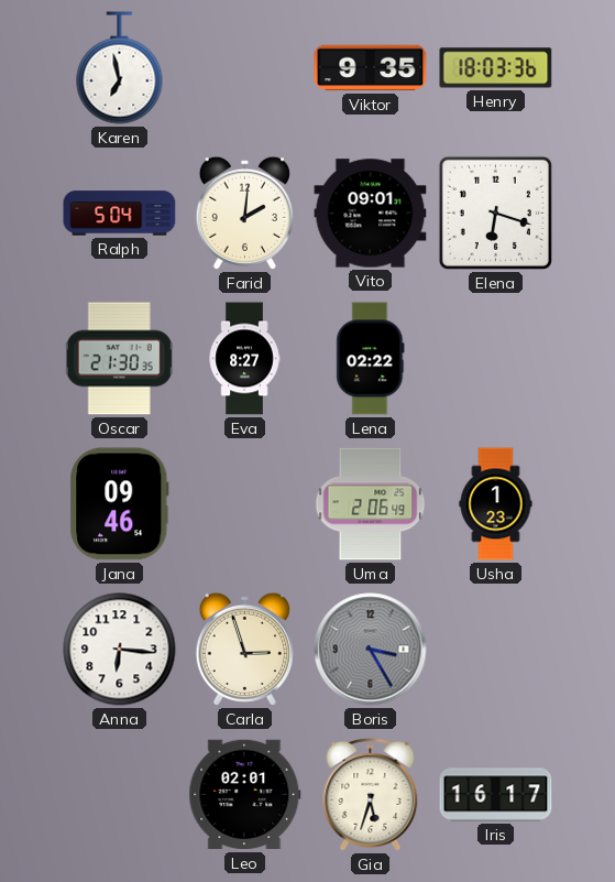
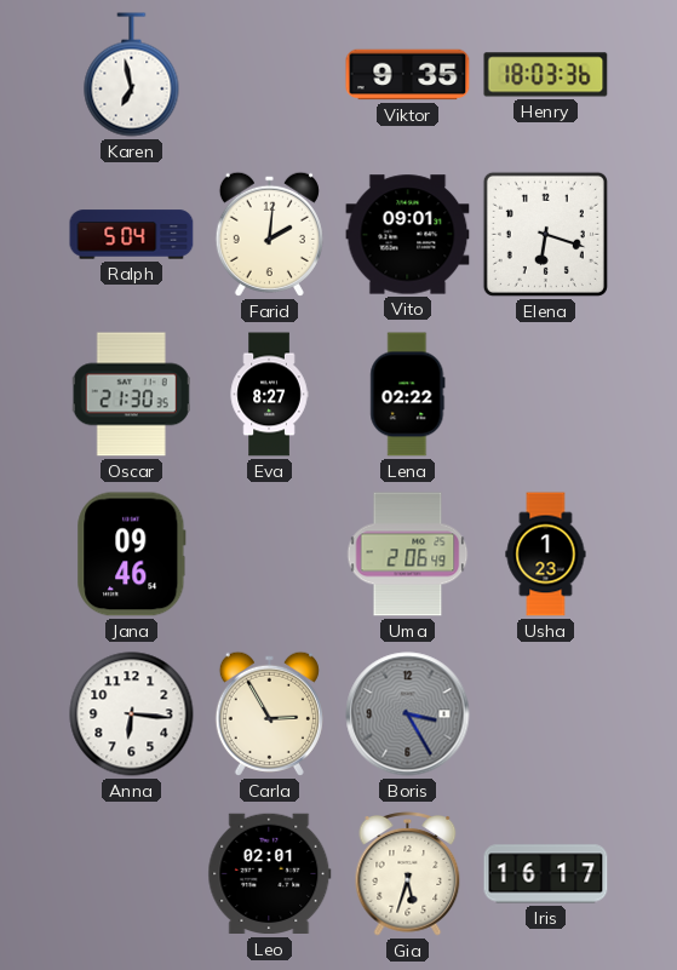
Carla: 2:57 -> 2:55
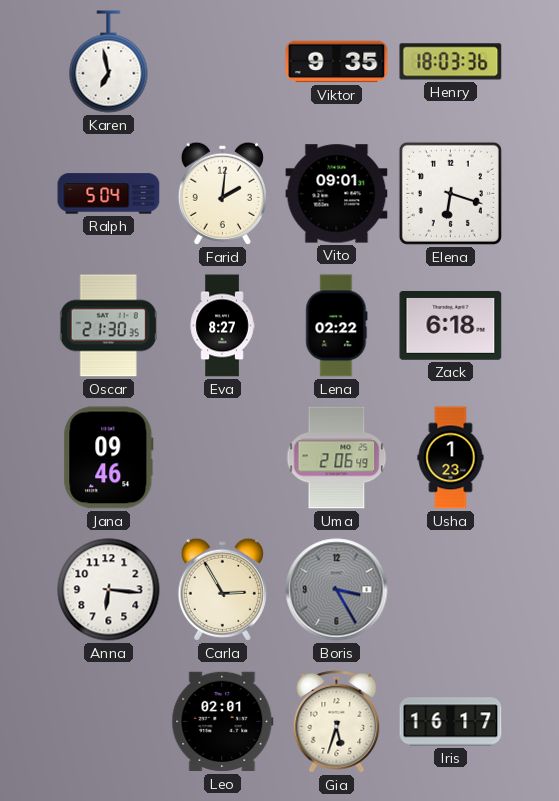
Zack: none -> 6:18
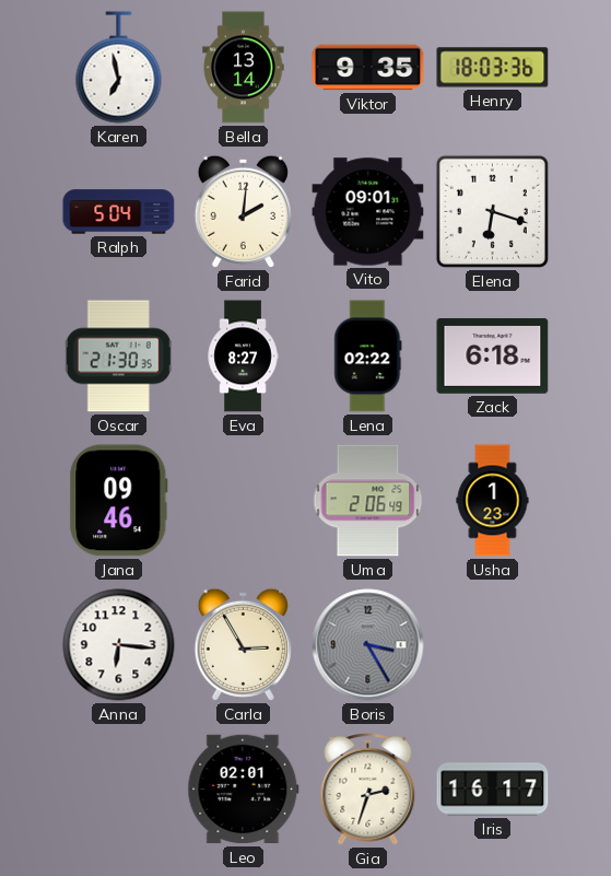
Bella: none -> 13:14
Gia: 5:33 -> 2:33
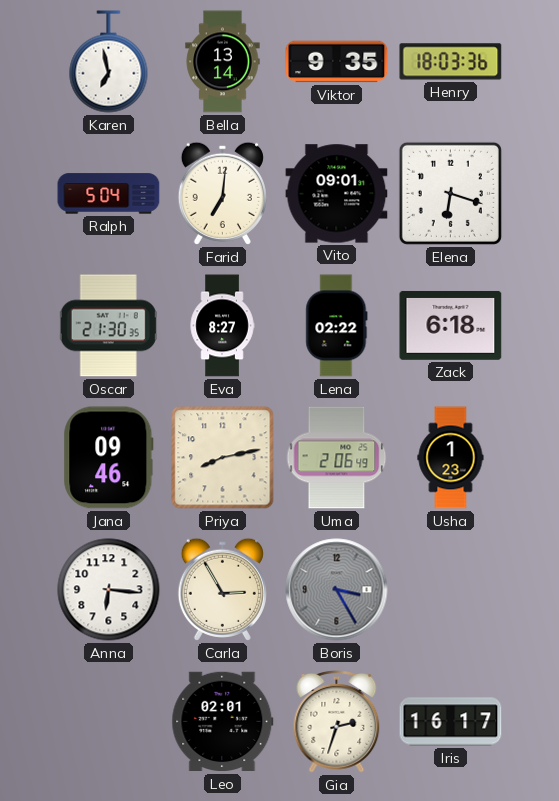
Farid: 2:01 -> 7:01
Priya: none -> 8:13
